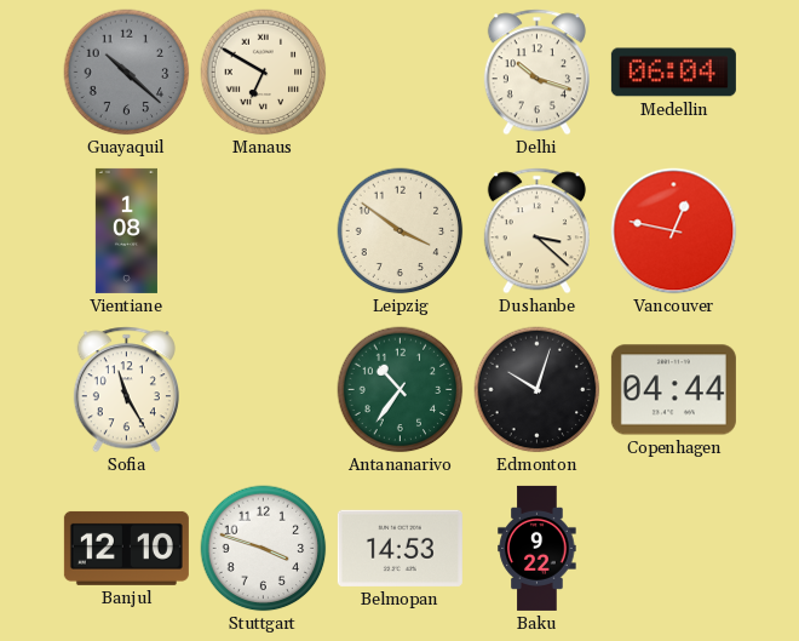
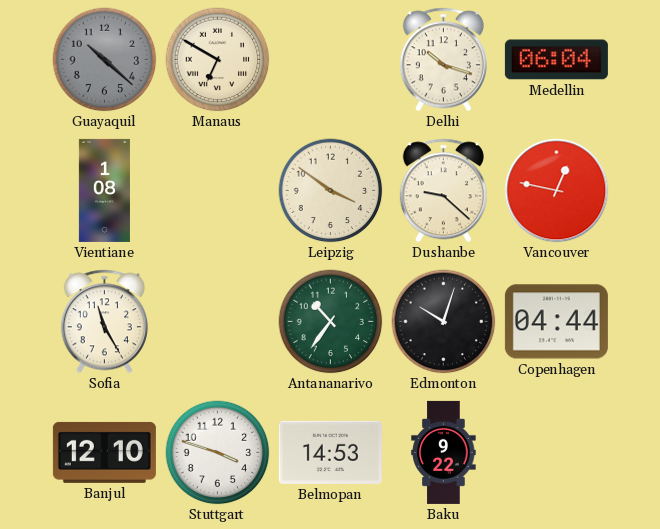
Dushanbe: 3:22 -> 9:22
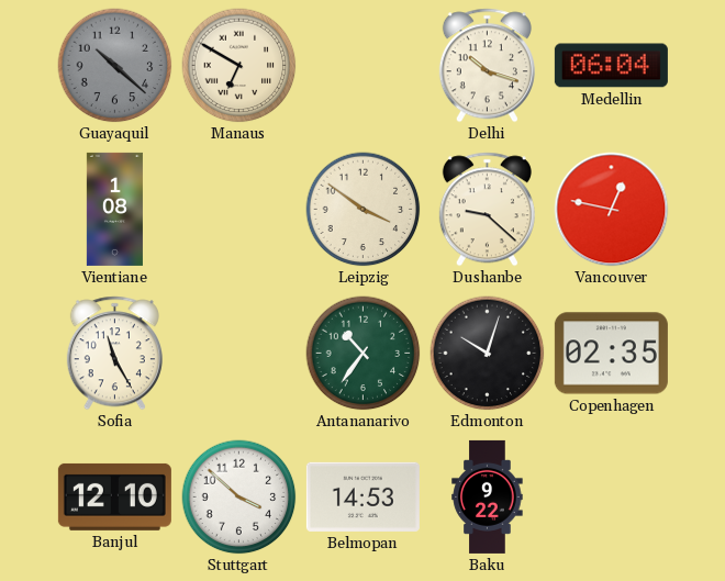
Copenhagen: 04:44 -> 02:35
Stuttgart: 3:48 -> 3:52
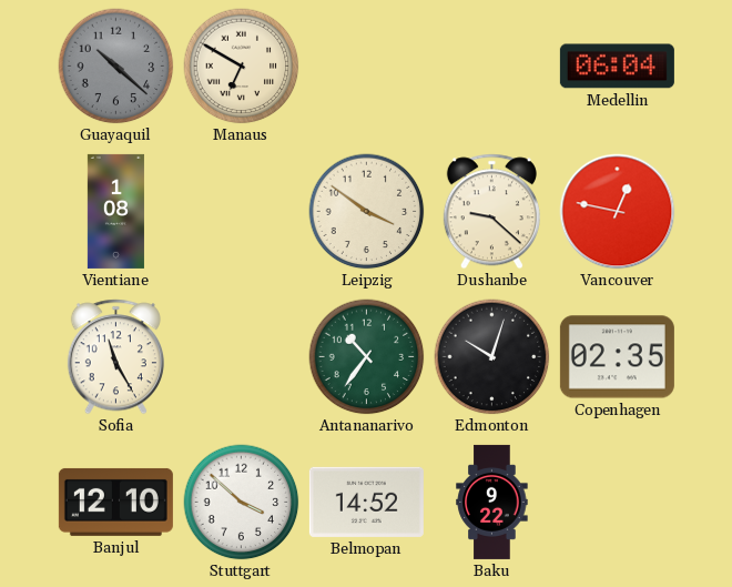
Delhi: 10:18 -> none
Belmopan: 14:53 -> 14:52
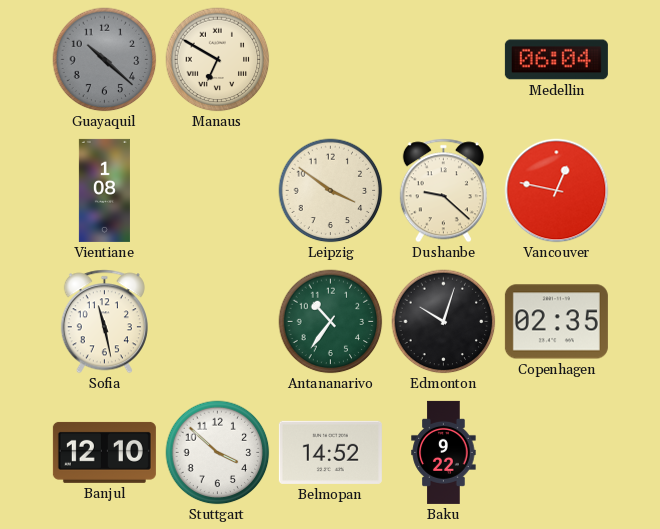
Sofia: 11:25 -> 11:28
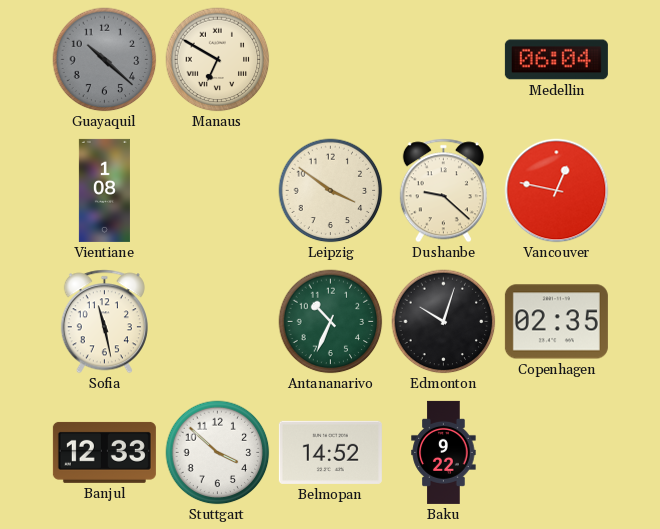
Antananarivo: 10:36 -> 10:34
Banjul: 12:10 -> 12:33
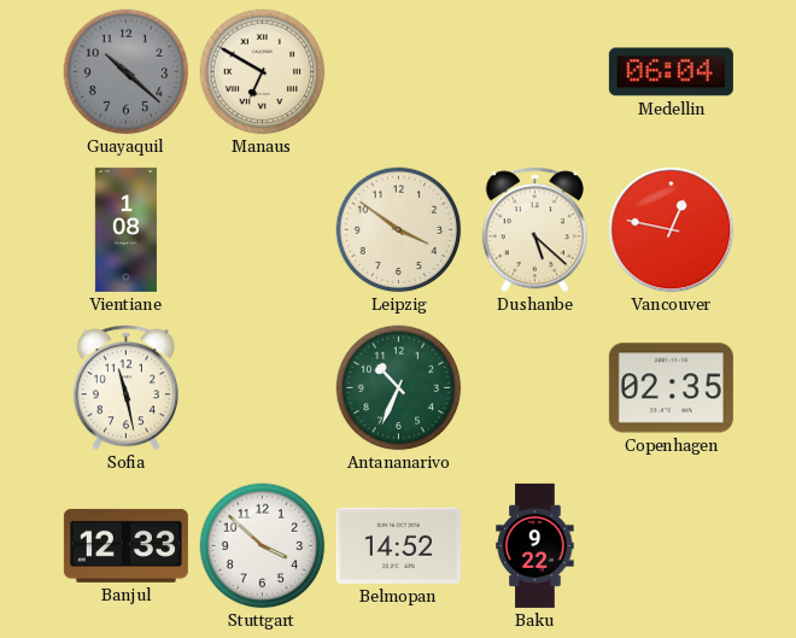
Dushanbe: 9:22 -> 5:22
Edmonton: 10:03 -> none
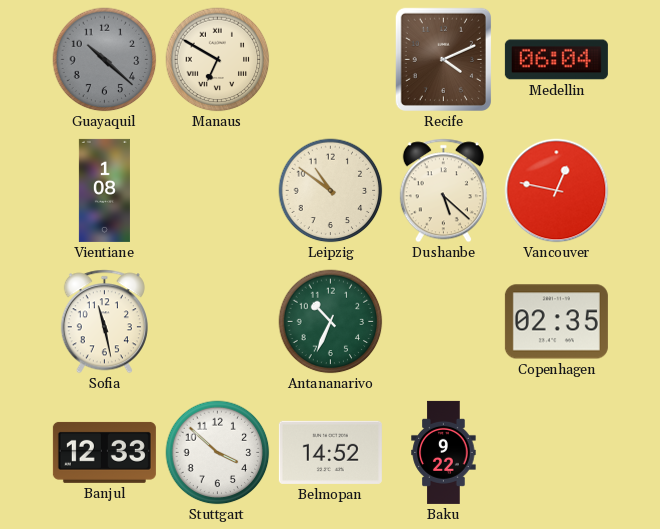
Recife: none -> 4:11
Leipzig: 3:51 -> 10:51
